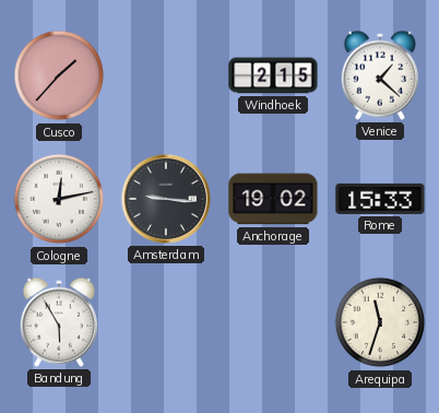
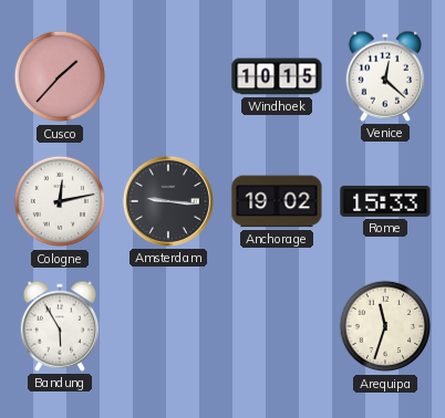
Windhoek: 2:15 -> 10:15
Venice: 1:22 -> 12:22
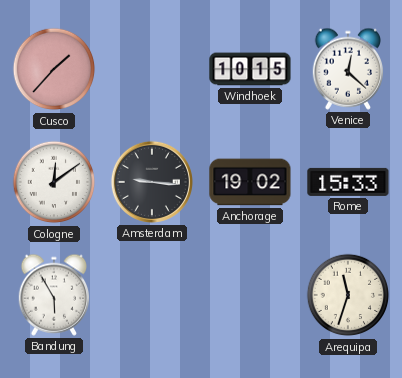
Cologne: 12:13 -> 12:09
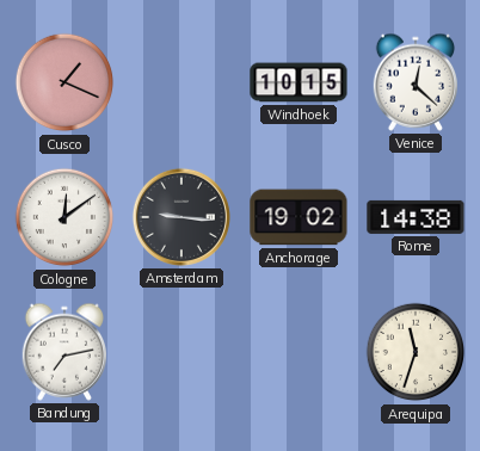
Cusco: 1:37 -> 1:19
Rome: 15:33 -> 14:38
Bandung: 5:55 -> 7:13
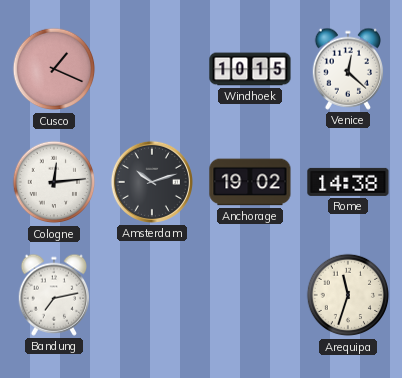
Cologne: 12:09 -> 12:14
Amsterdam: 9:16 -> 10:12
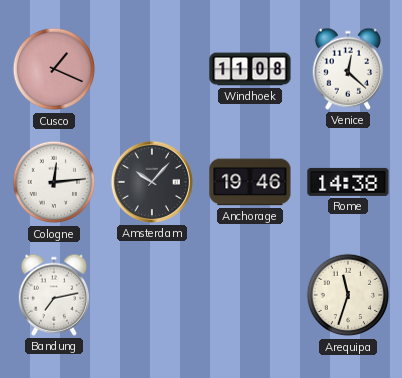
Windhoek: 10:15 -> 11:08
Amsterdam: 10:12 -> 10:07
Anchorage: 19:02 -> 19:46
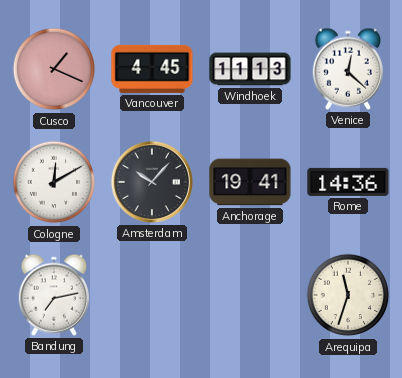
Vancouver: none -> 4:45
Windhoek: 11:08 -> 11:13
Cologne: 12:14 -> 12:10
Anchorage: 19:46 -> 19:41
Rome: 14:38 -> 14:36
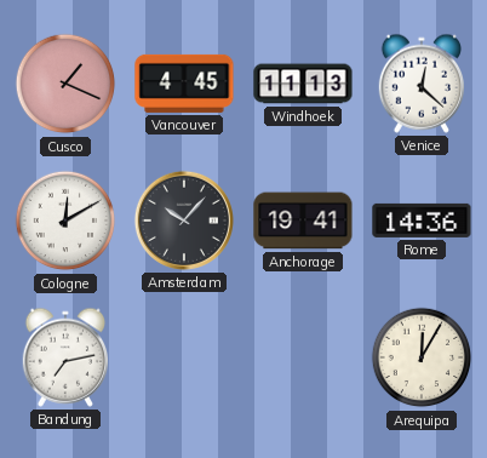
Arequipa: 11:33 -> 12:05
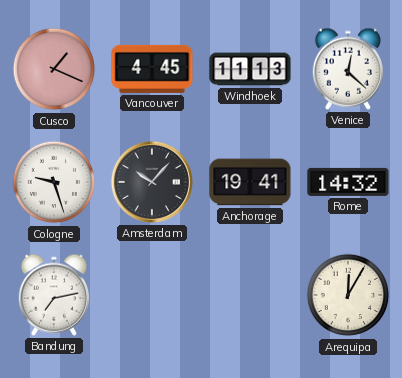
Cologne: 12:10 -> 9:27
Rome: 14:36 -> 14:32
